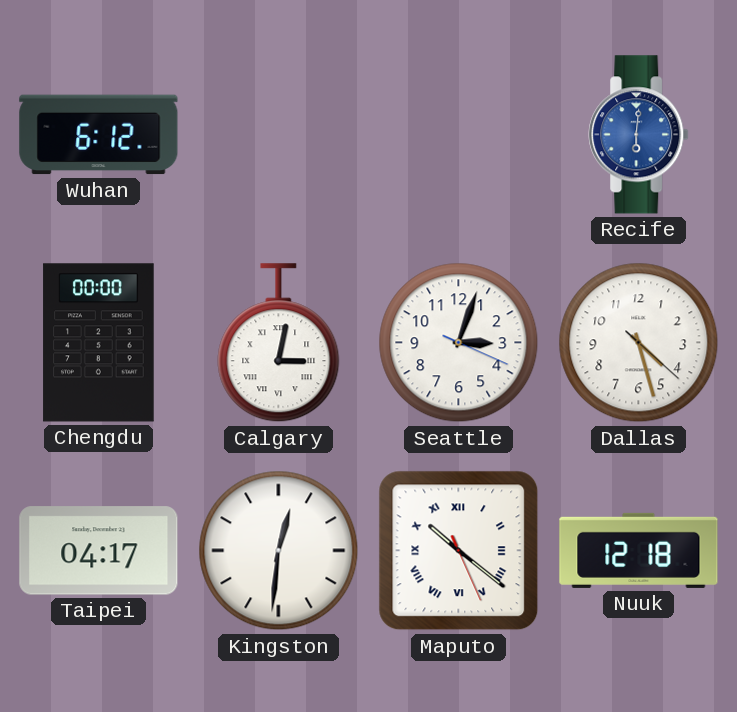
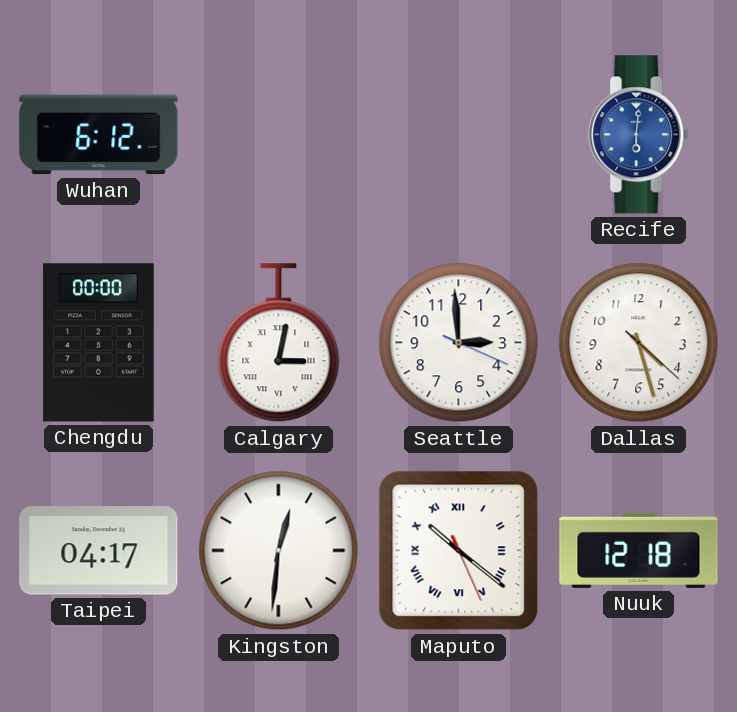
Seattle: 3:03 -> 2:59
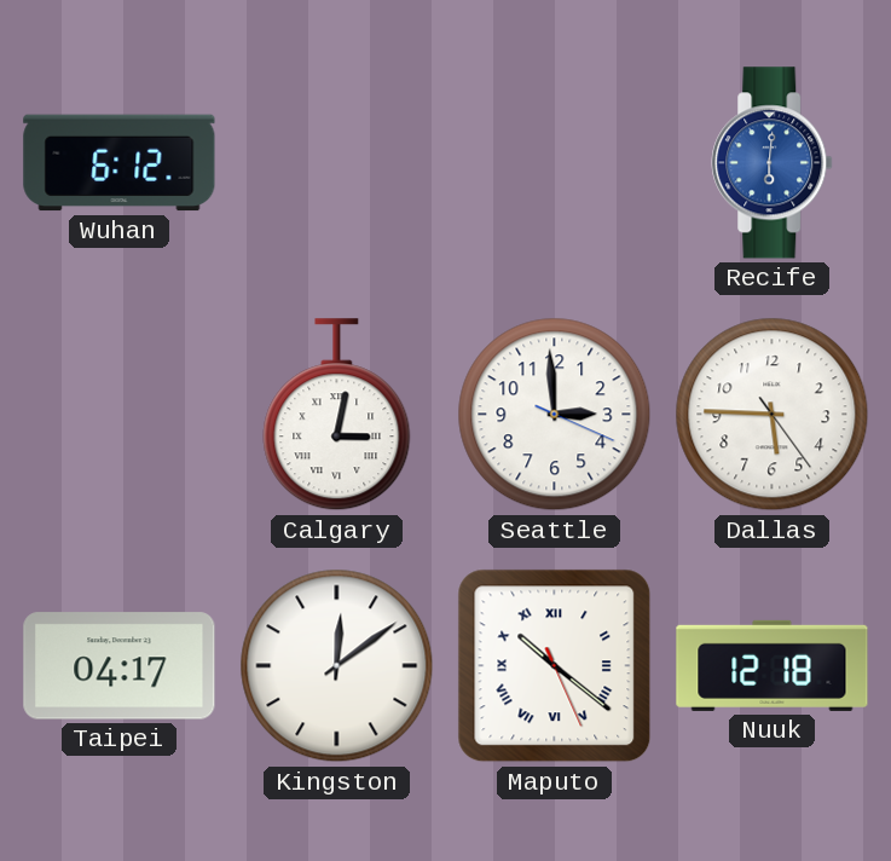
Chengdu: 00:00 -> none
Dallas: 4:27 -> 5:45
Kingston: 12:31 -> 12:09
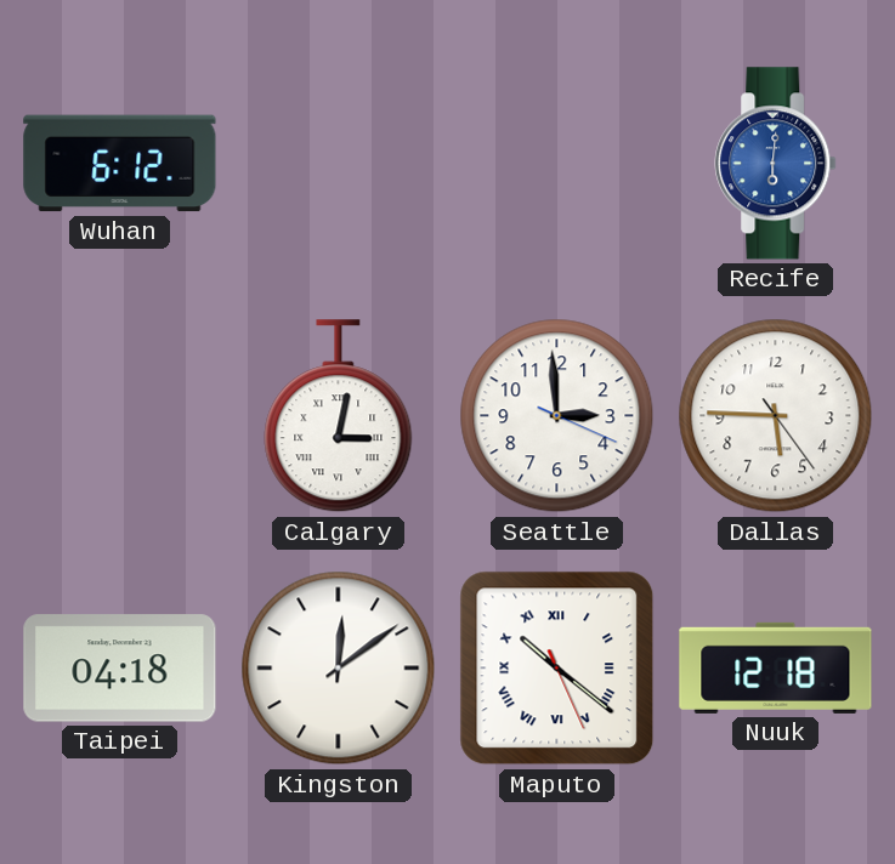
Taipei: 04:17 -> 04:18
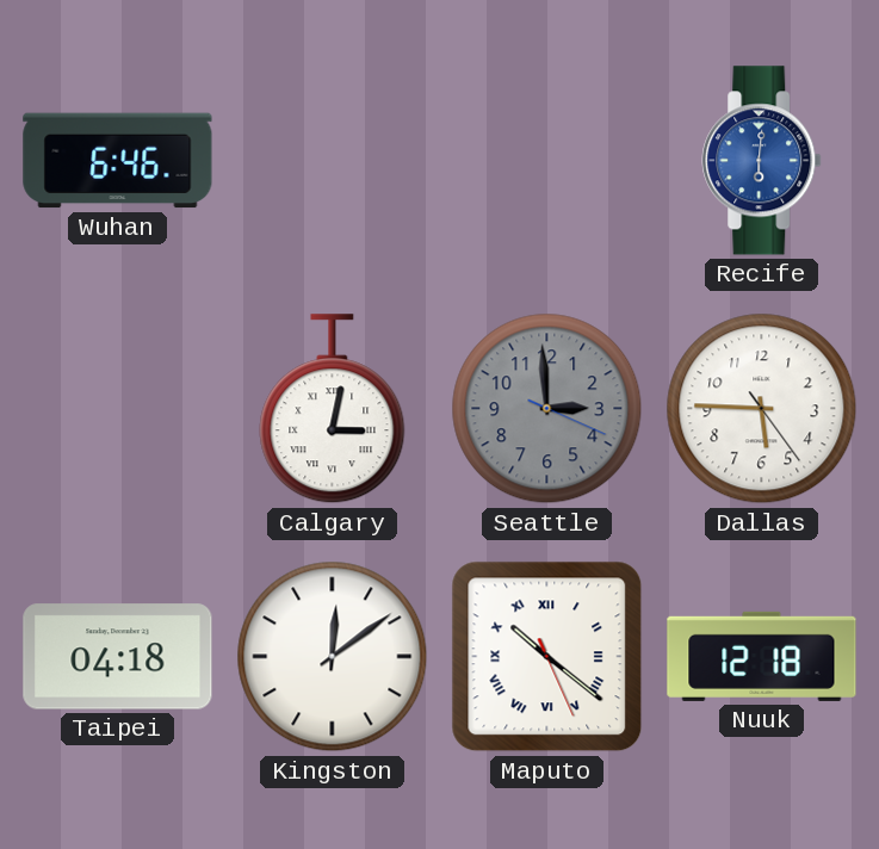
Wuhan: 6:12 -> 6:46
Seattle dial: white -> grey
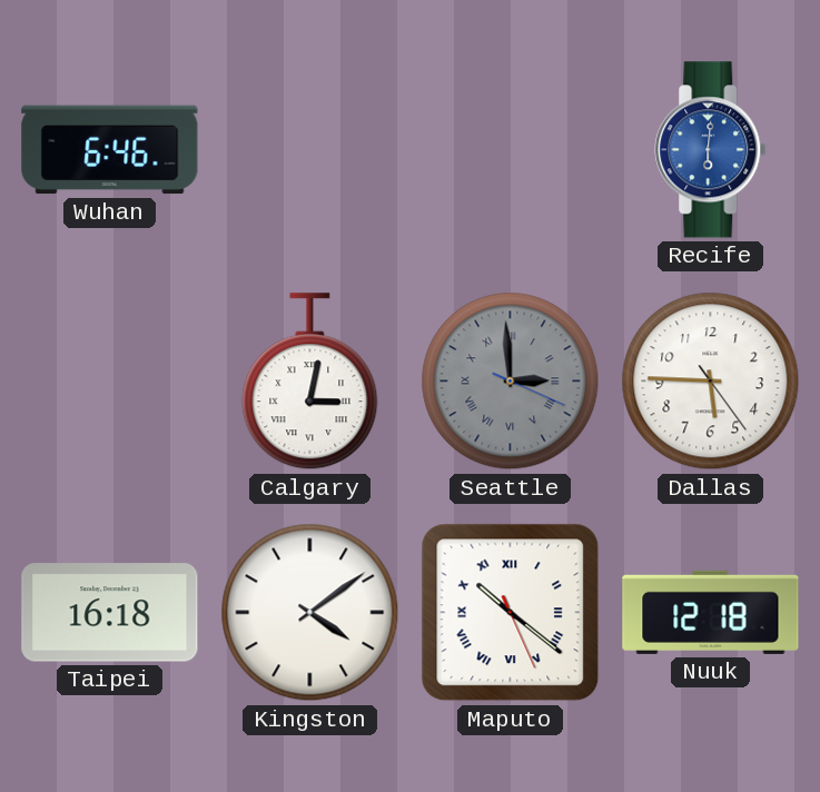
Seattle numerals: Arabic -> Roman
Taipei: 04:18 -> 16:18
Kingston: 12:09 -> 4:09
